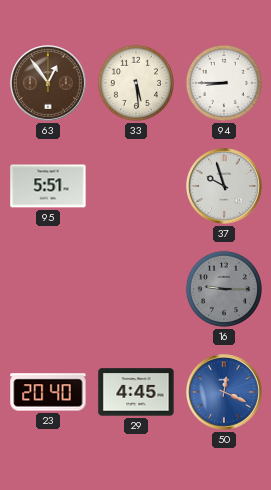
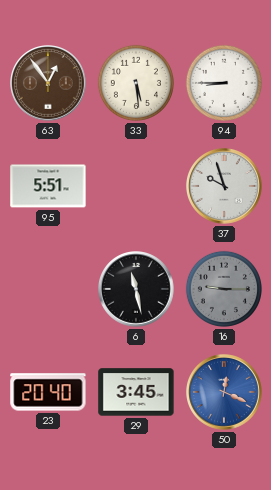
6: none -> 11:28
29: 4:45 -> 3:45
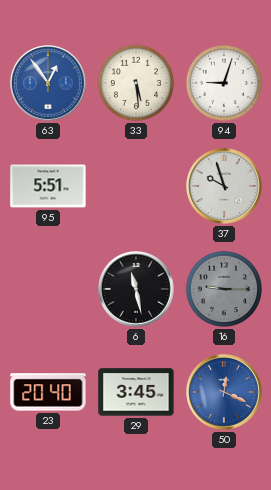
63 dial: brown -> blue
94: 8:45 -> 9:03
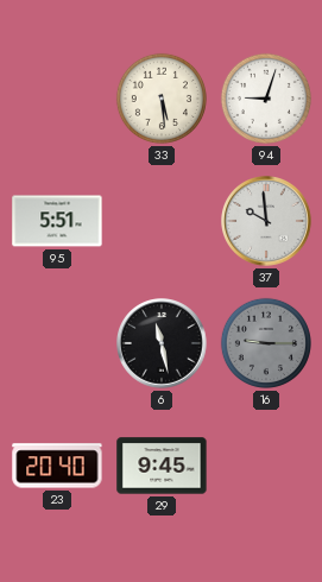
63: 12:54 -> none
37: 9:57 -> 9:59
29: 3:45 -> 9:45
50: 12:19 -> none
